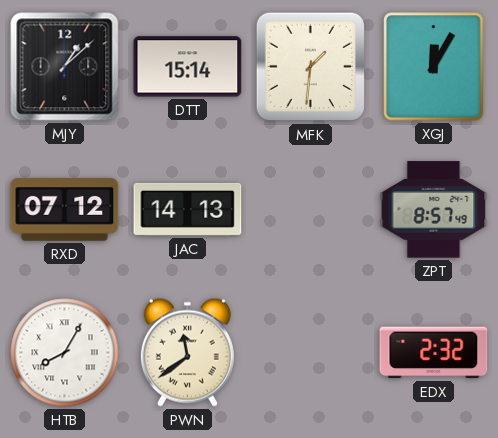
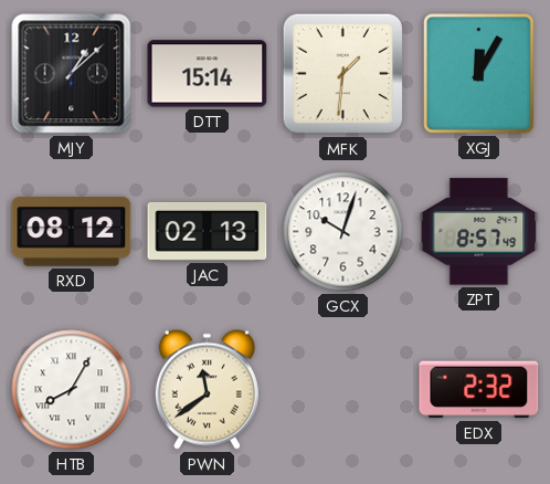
RXD: 07:12 -> 08:12
JAC: 14:13 -> 02:13
GCX: none -> 10:03
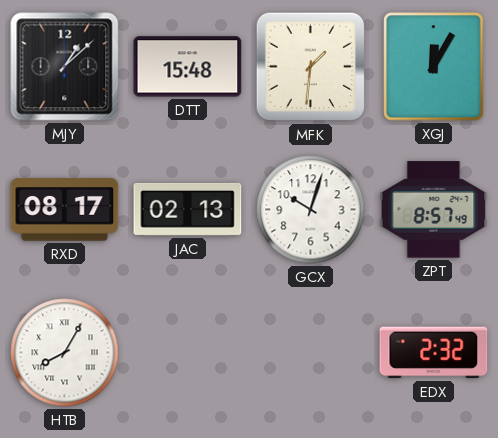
DTT: 15:14 -> 15:48
RXD: 08:12 -> 08:17
PWN: 11:39 -> none
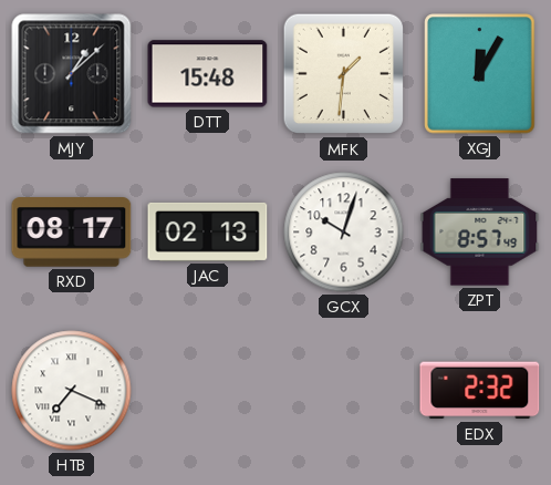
HTB: 8:05 -> 7:19
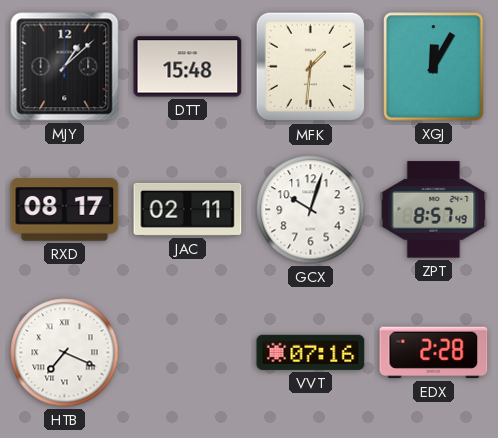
JAC: 02:13 -> 02:11
VVT: none -> 07:16
EDX: 2:32 -> 2:28
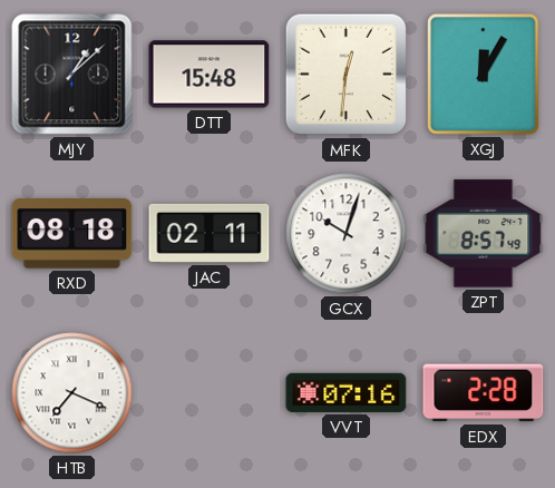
MFK: 1:31 -> 12:31
RXD: 08:17 -> 08:18
